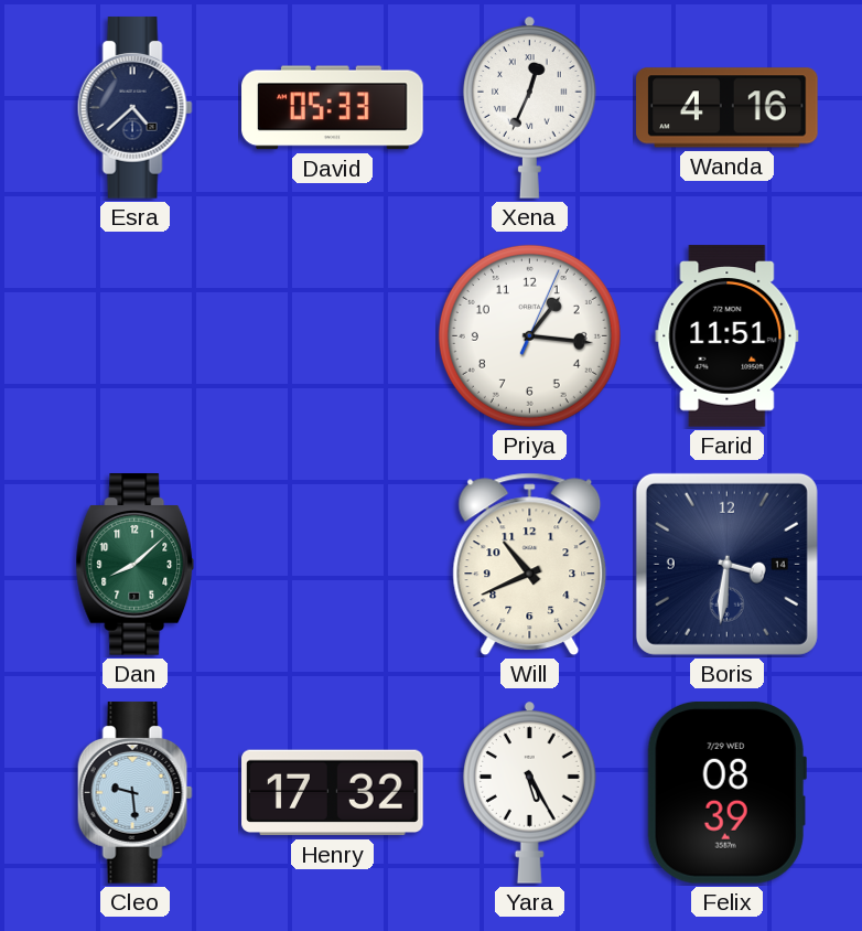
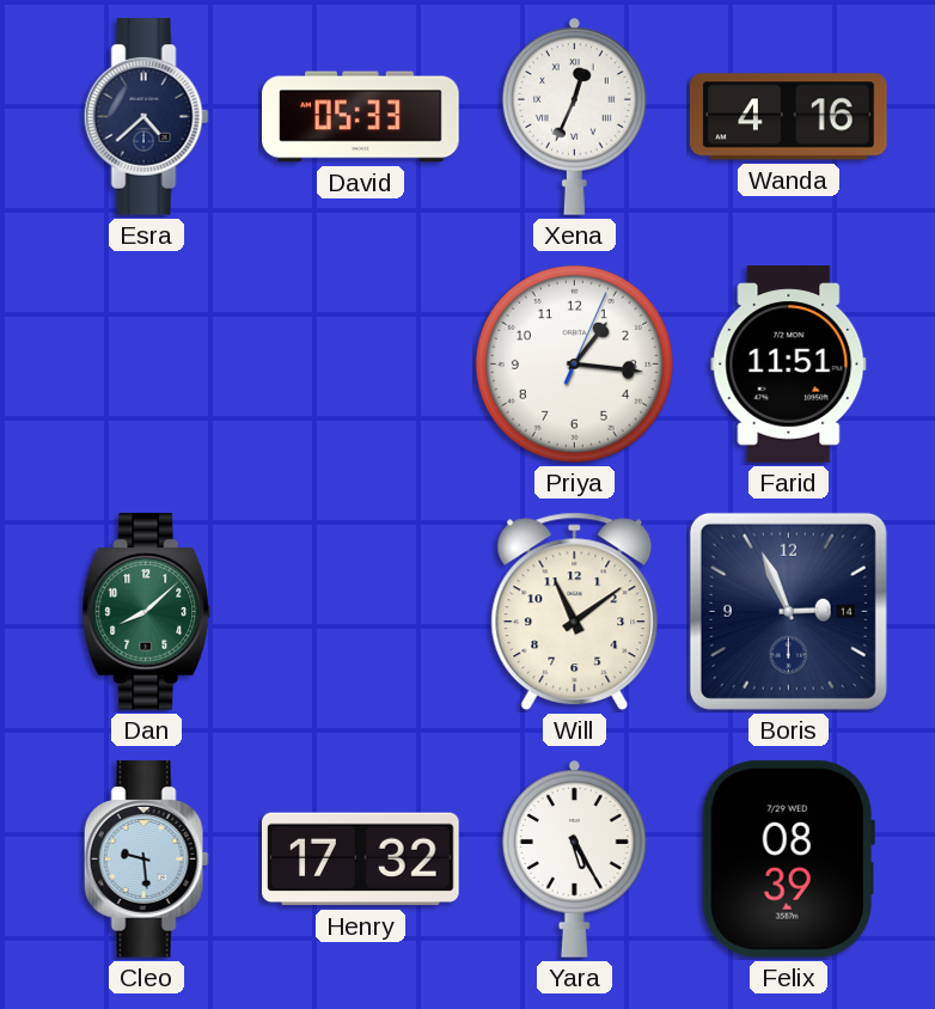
Will: 10:41 -> 11:09
Boris: 3:31 -> 2:56
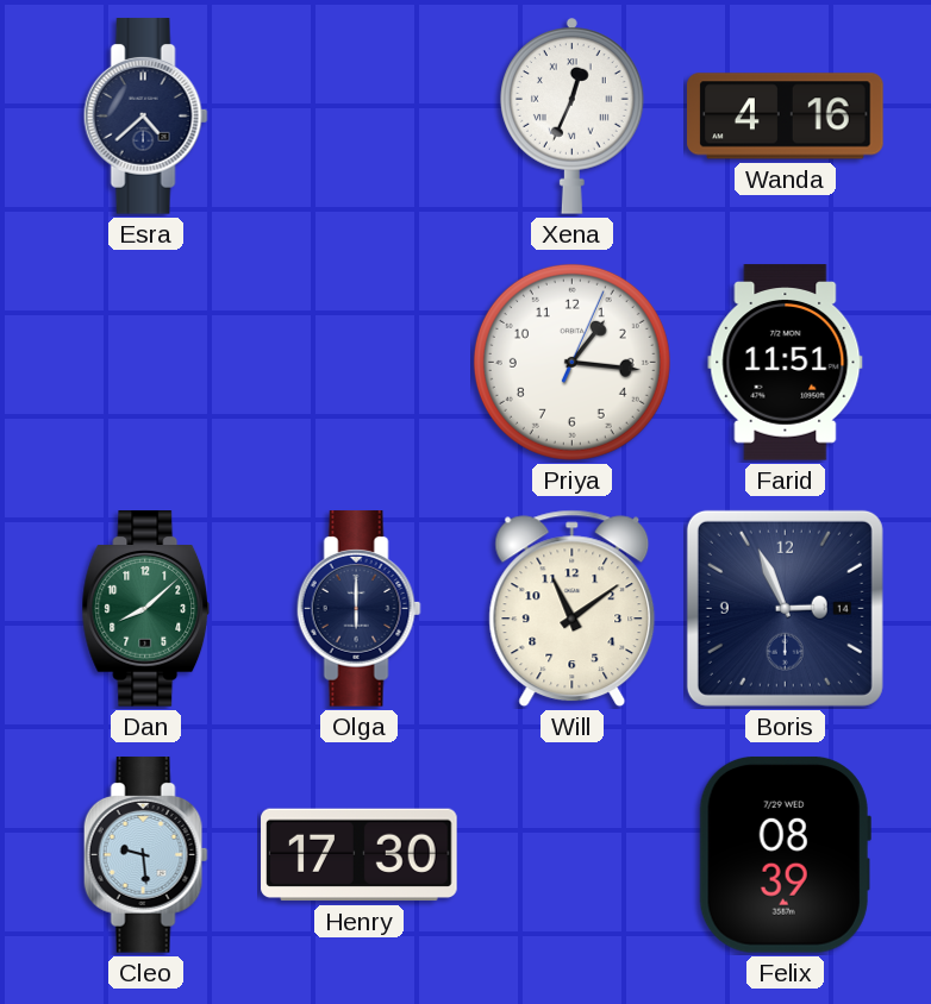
David: 05:33 -> none
Olga: none -> 6:00
Henry: 17:32 -> 17:30
Yara: 5:25 -> none
